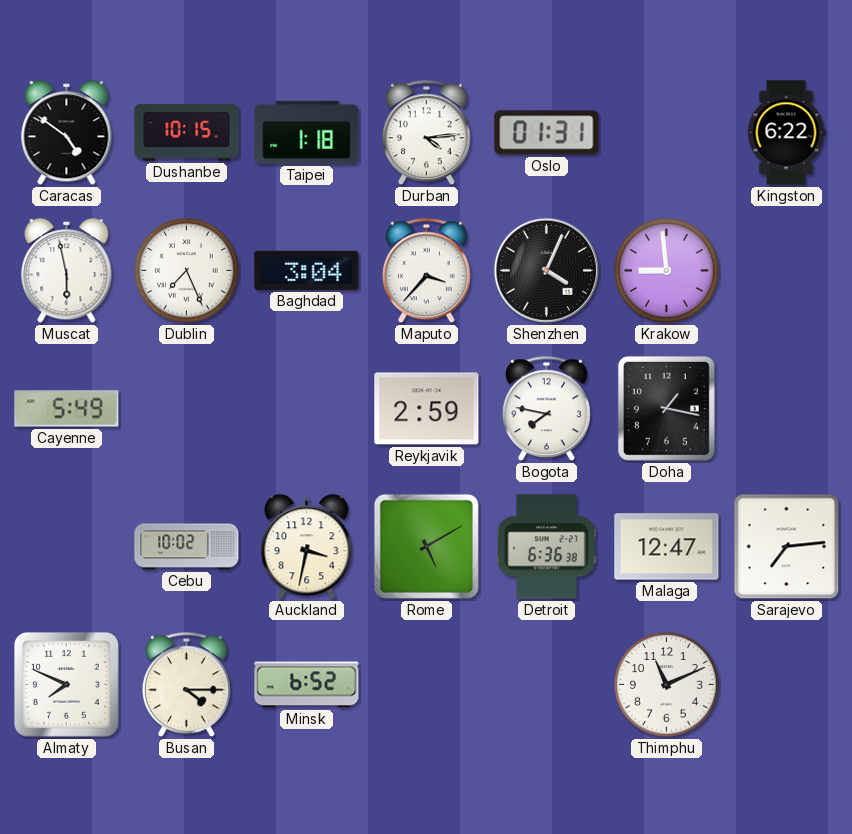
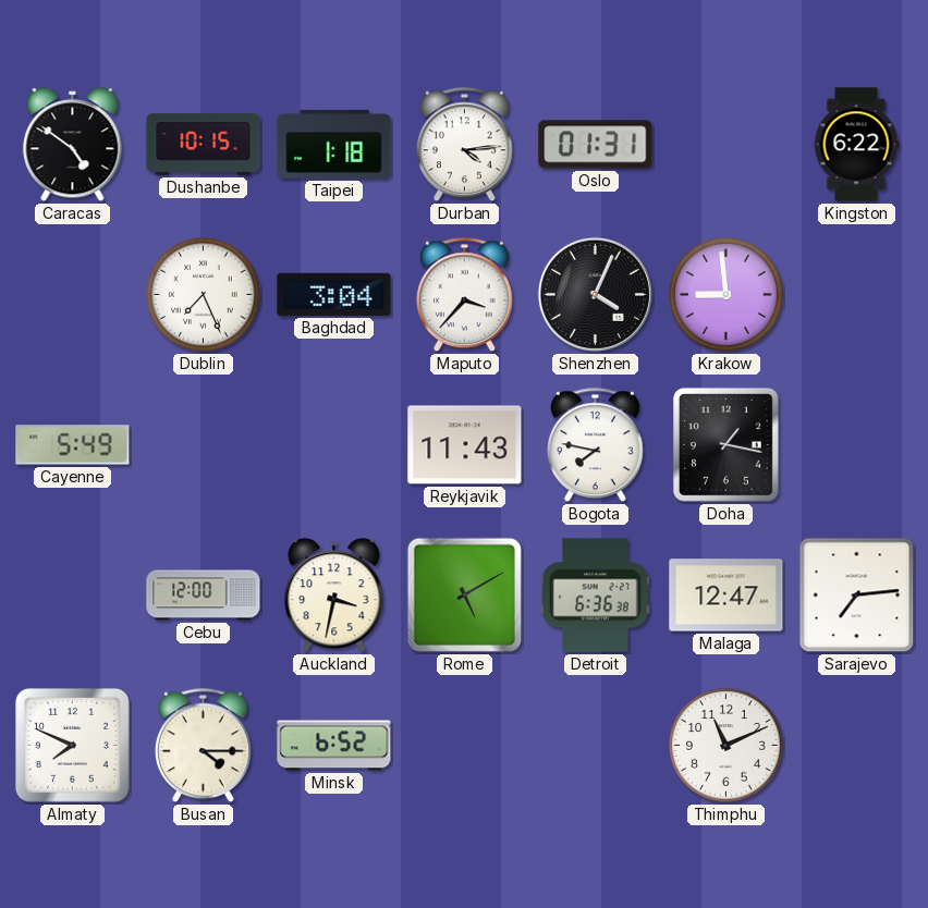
Muscat: 5:58 -> none
Reykjavik: 2:59 -> 11:43
Cebu: 10:02 -> 12:00
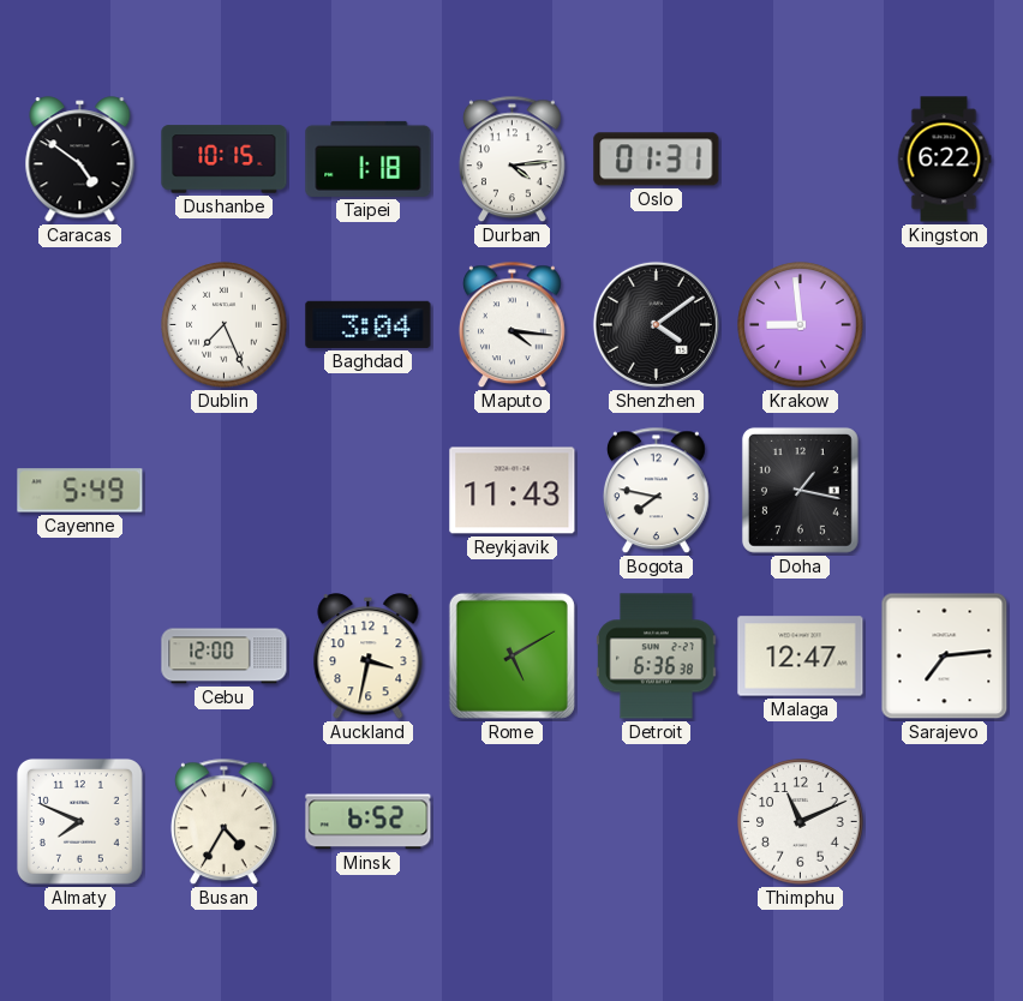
Maputo: 3:37 -> 4:16
Shenzhen: 4:04 -> 4:09
Busan: 4:15 -> 4:35
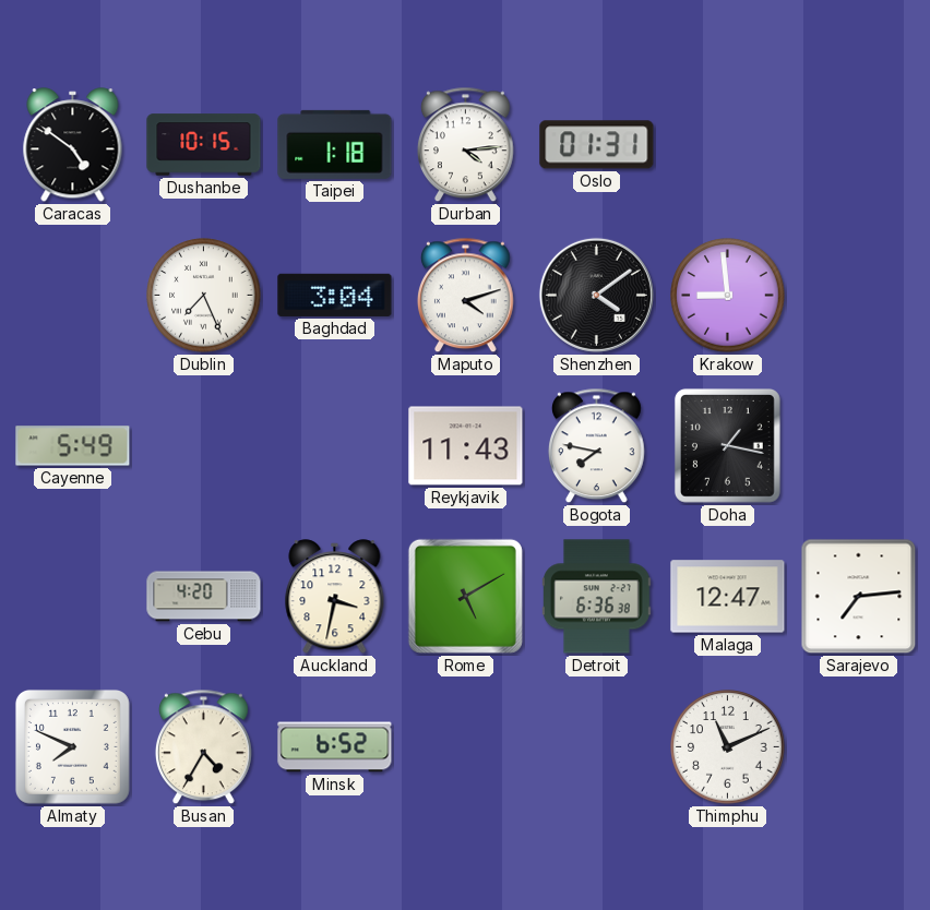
Kingston: 6:22 -> none
Maputo: 4:16 -> 4:12
Cebu: 12:00 -> 4:20
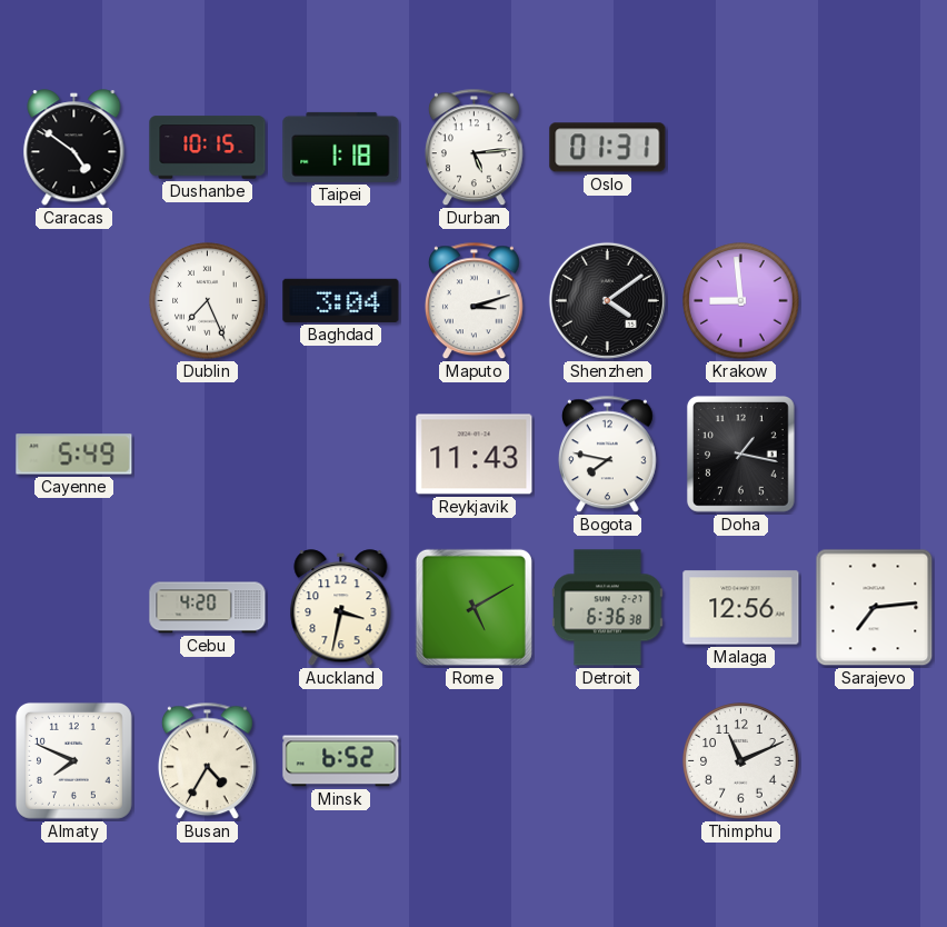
Durban: 4:14 -> 5:14
Maputo: 4:12 -> 3:12
Malaga: 12:47 -> 12:56
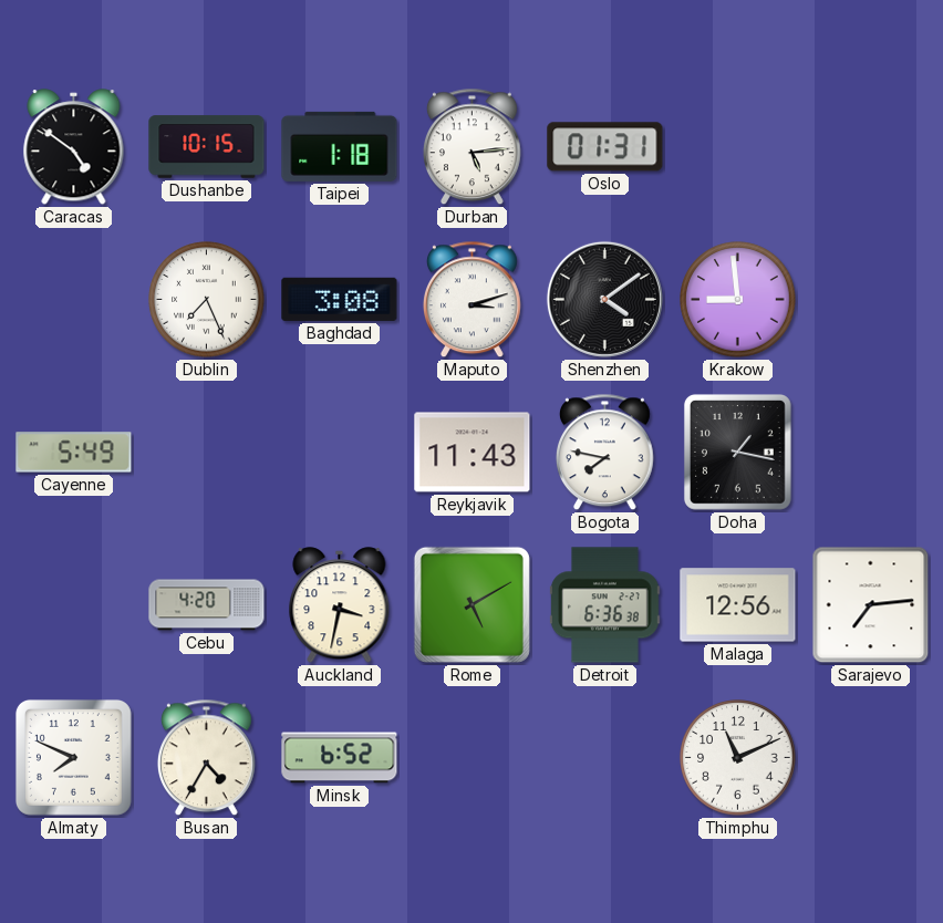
Baghdad: 3:04 -> 3:08
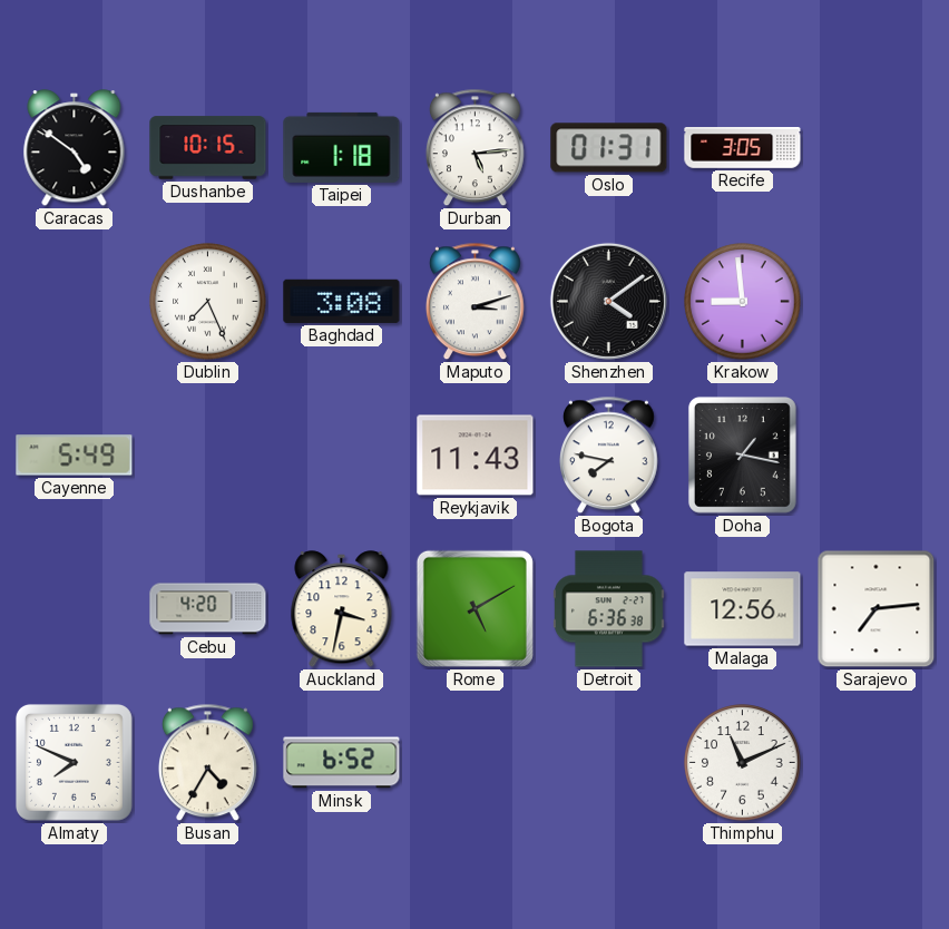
Recife: none -> 3:05
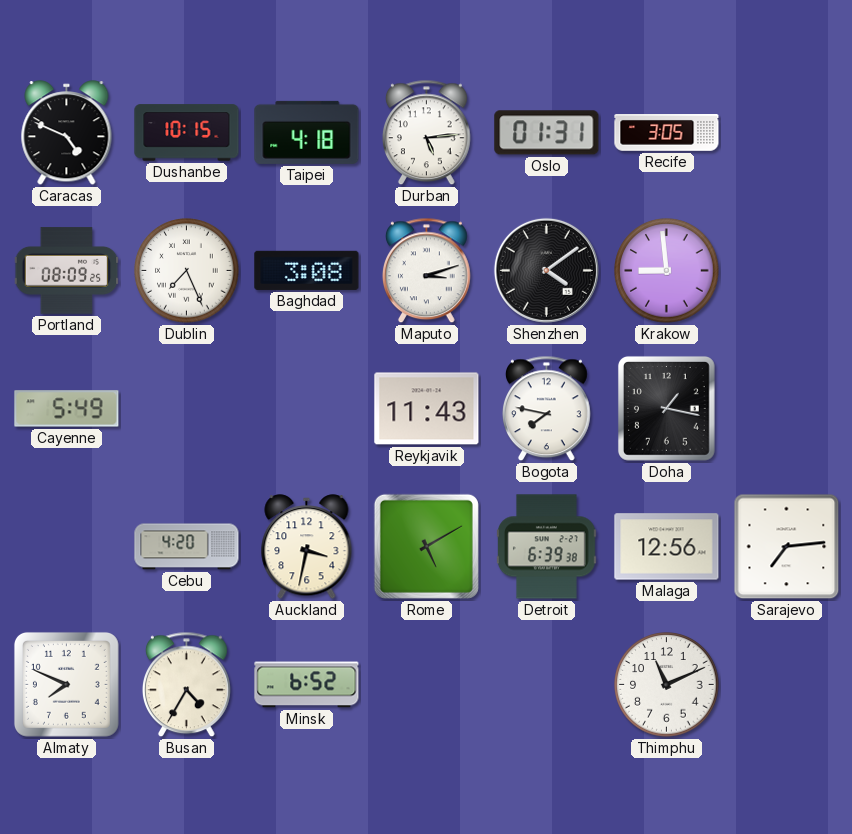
Caracas: 4:51 -> 4:49
Taipei: 1:18 -> 4:18
Portland: none -> 08:09
Detroit: 6:36 -> 6:39
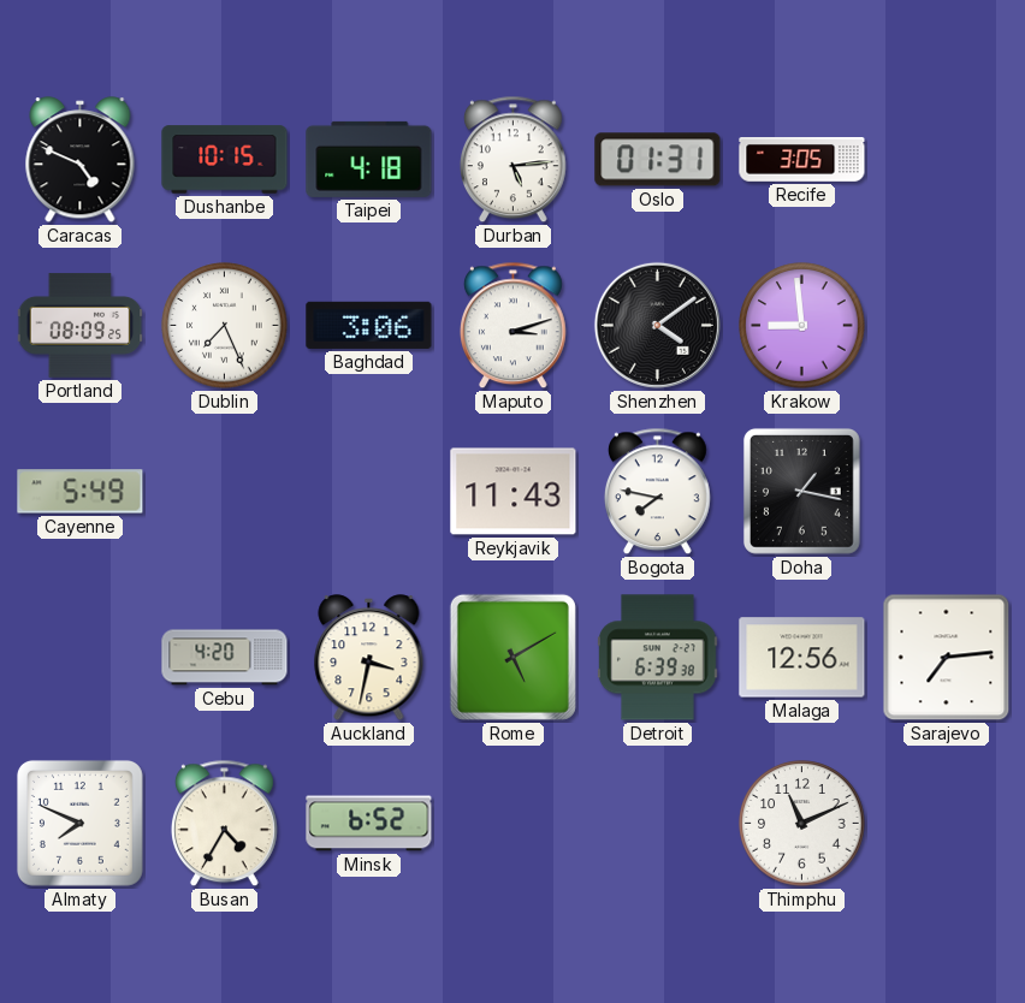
Baghdad: 3:08 -> 3:06
